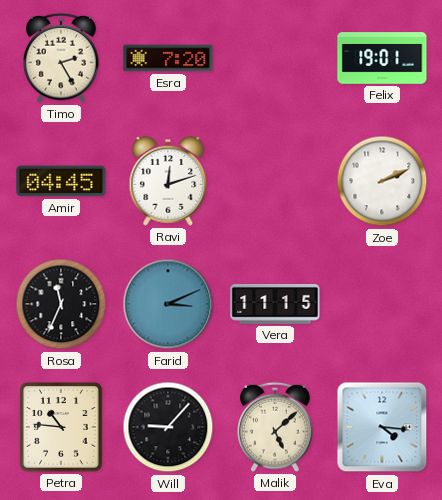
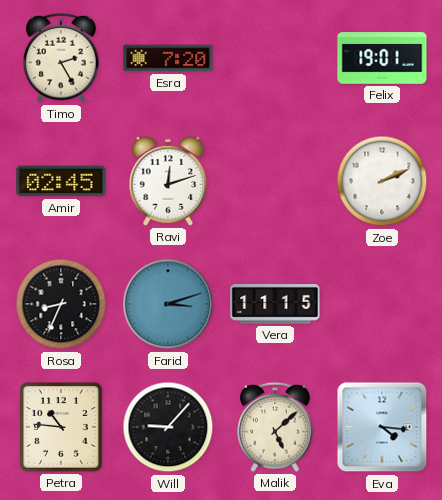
Amir: 04:45 -> 02:45
Rosa: 11:34 -> 8:34
Farid: 3:11 -> 3:12
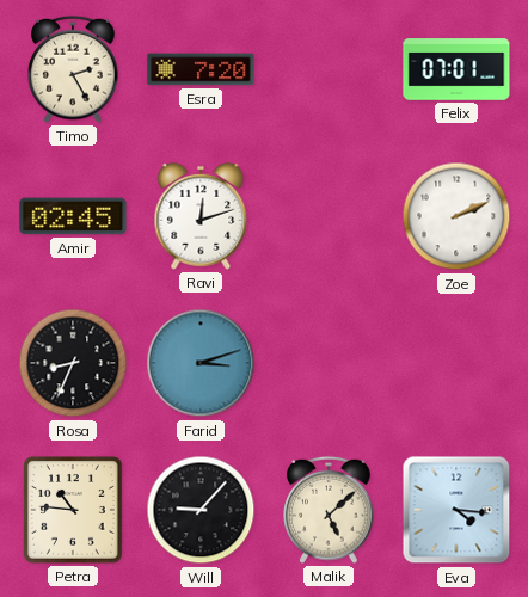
Felix: 19:01 -> 07:01
Vera: 11:15 -> none
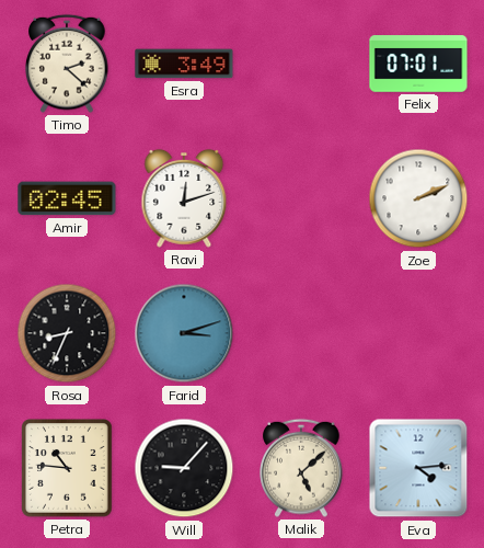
Timo: 2:25 -> 2:22
Esra: 7:20 -> 3:49
Eva: 4:16 -> 4:14
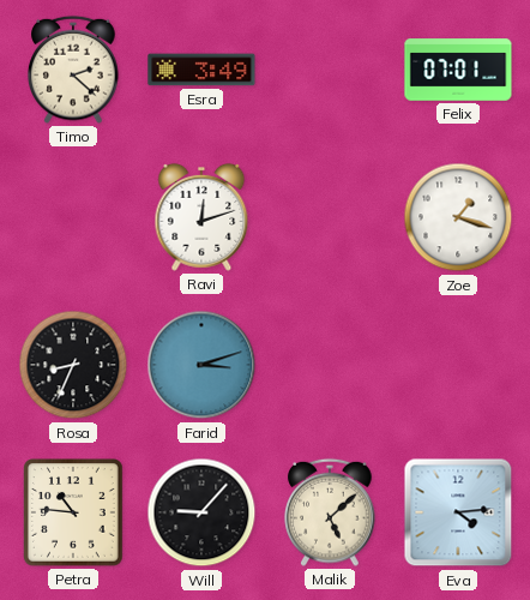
Amir: 02:45 -> none
Zoe: 2:11 -> 1:18
